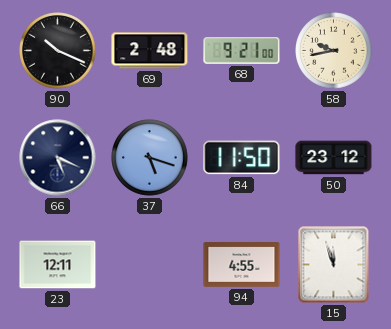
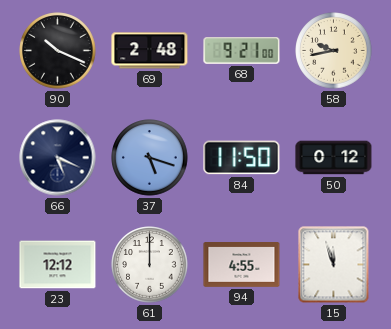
50: 23:12 -> 0:12
23: 12:11 -> 12:12
61: none -> 12:00
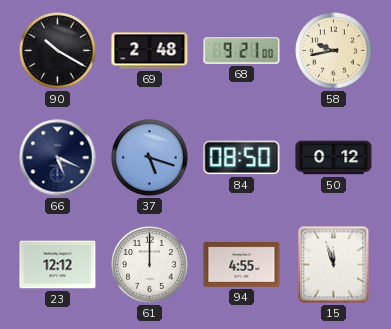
90: 10:19 -> 10:20
84: 11:50 -> 08:50
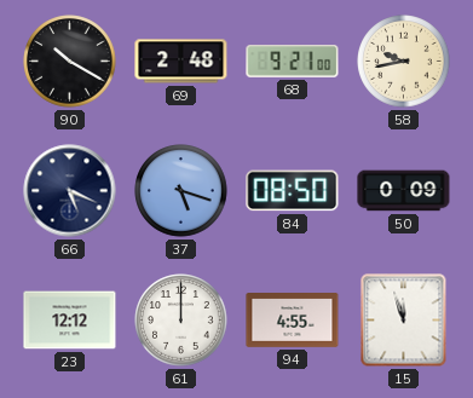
50: 0:12 -> 0:09
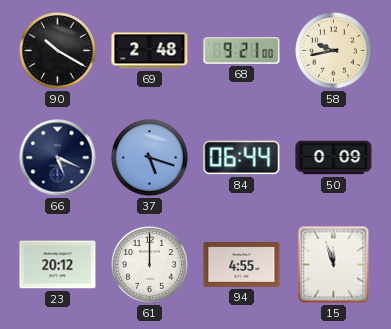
84: 08:50 -> 06:44
23: 12:12 -> 20:12
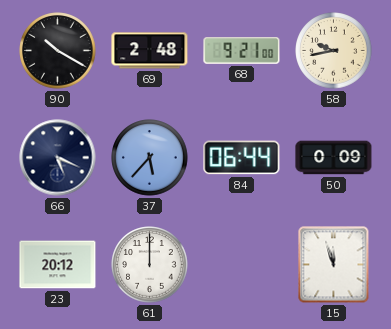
37: 5:18 -> 5:37
94: 4:55 -> none
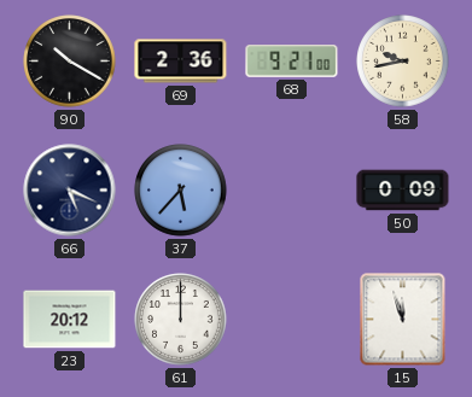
69: 2:48 -> 2:36
84: 06:44 -> none
